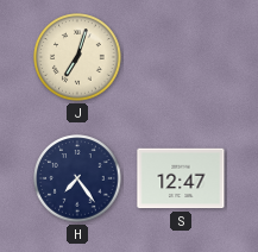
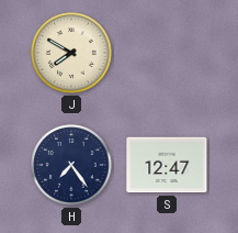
J: 7:03 -> 7:50
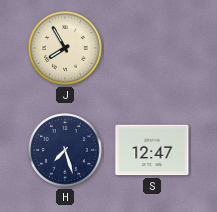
J: 7:50 -> 7:55
H: 7:24 -> 7:27
